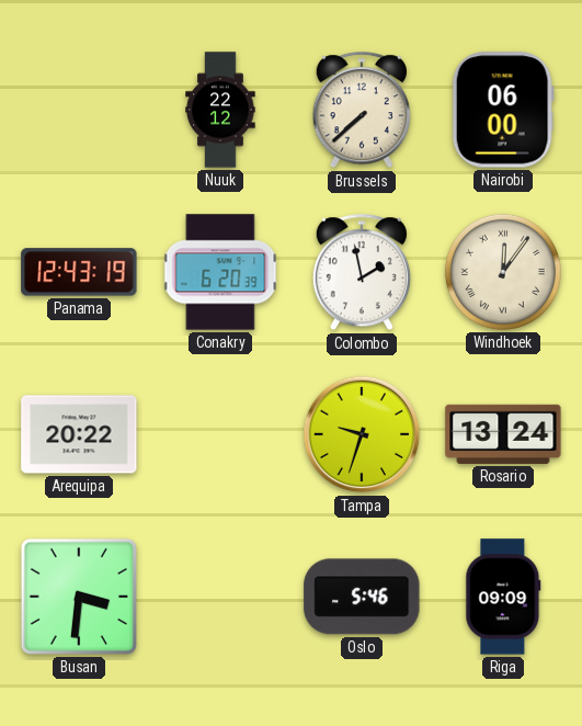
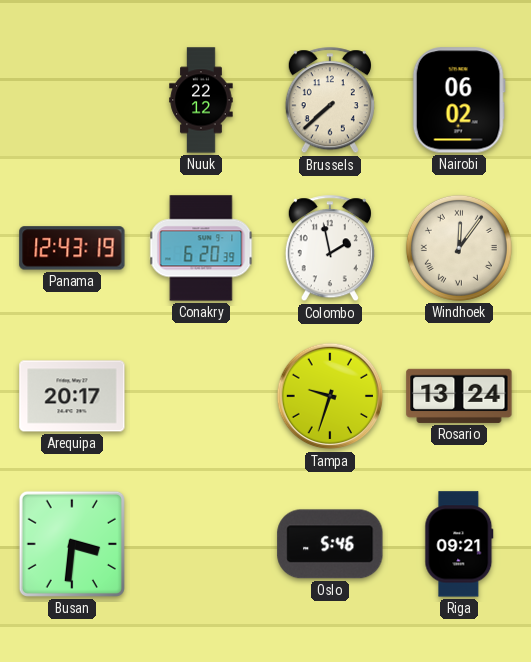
Nairobi: 06:00 -> 06:02
Arequipa: 20:22 -> 20:17
Riga: 09:09 -> 09:21
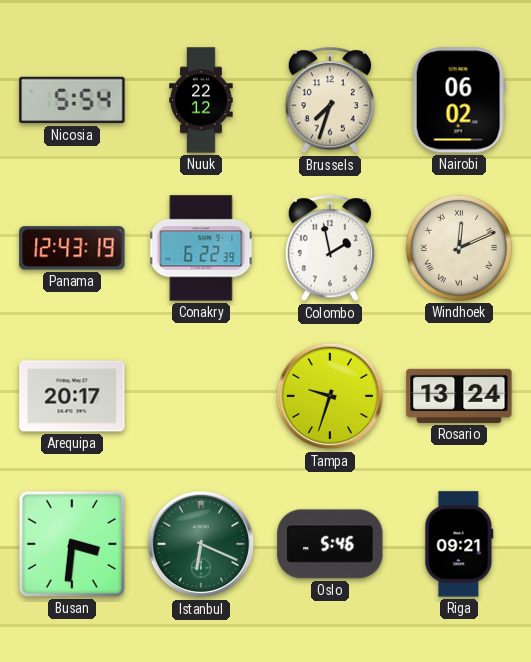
Nicosia: none -> 5:54
Brussels: 7:38 -> 7:33
Conakry: 6:20 -> 6:22
Windhoek: 12:06 -> 12:11
Istanbul: none -> 6:19
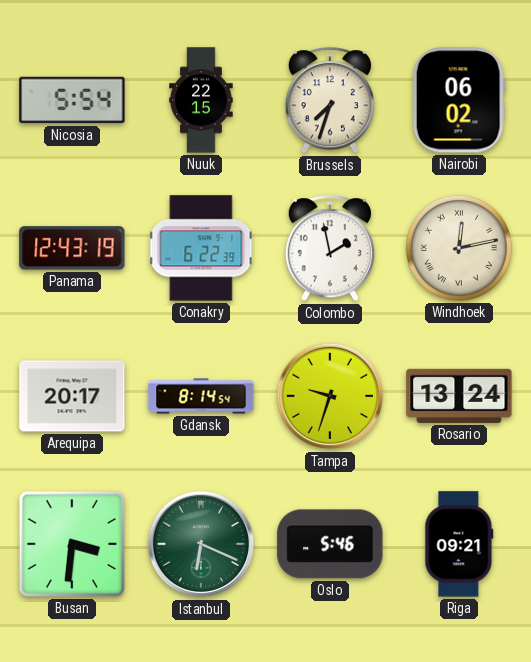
Nuuk: 22:12 -> 22:15
Windhoek: 12:11 -> 12:13
Gdansk: none -> 8:14
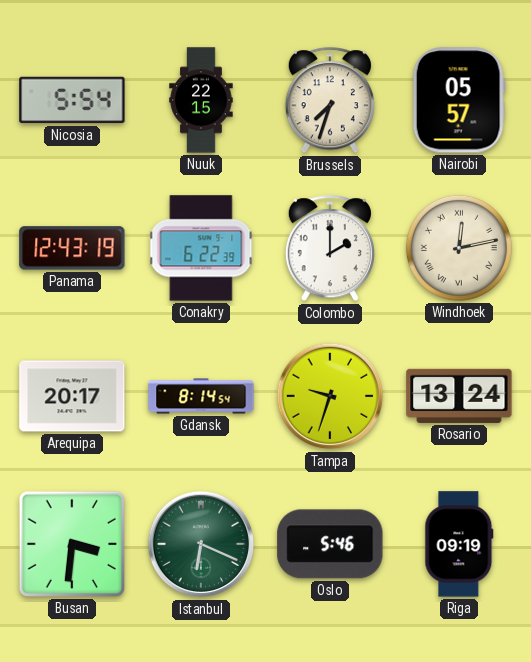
Nairobi: 06:02 -> 05:57
Colombo: 1:58 -> 2:00
Riga: 09:21 -> 09:19
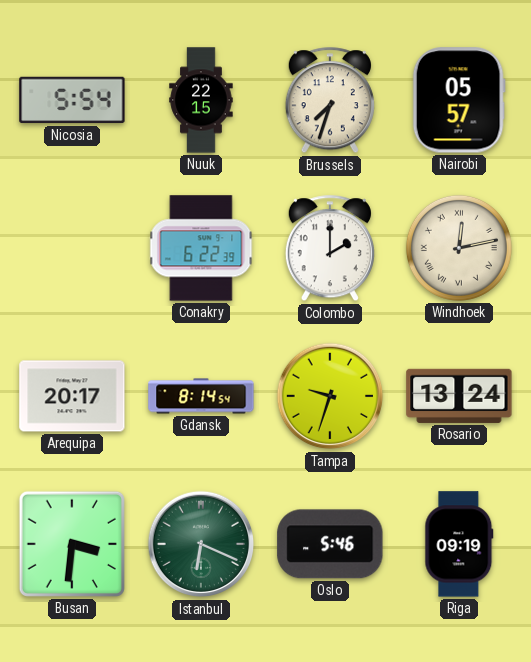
Panama: 12:43 -> none
